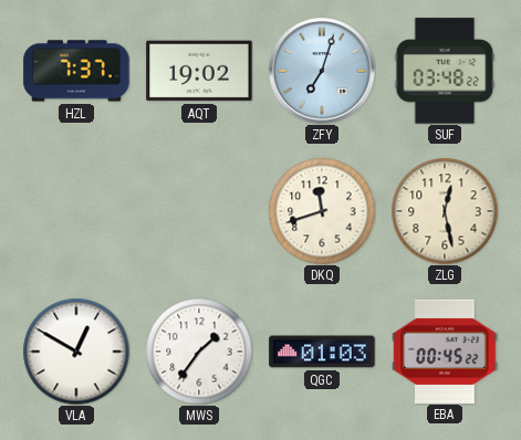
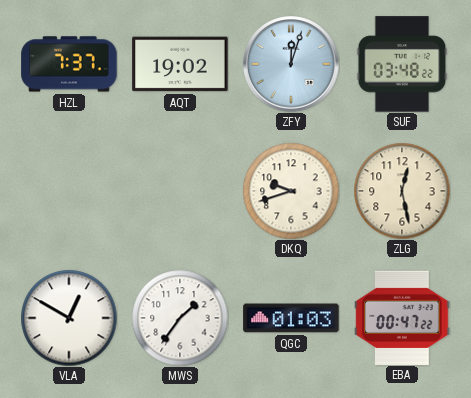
ZFY: 7:03 -> 12:03
DKQ: 11:42 -> 9:42
EBA: 00:45 -> 00:47
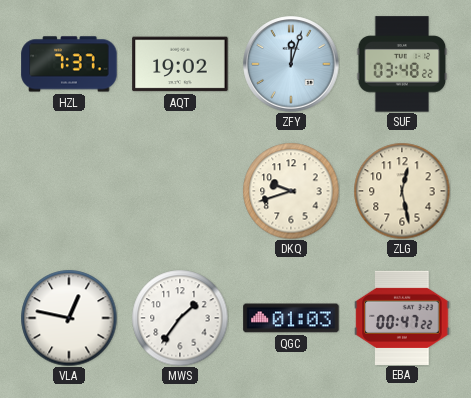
VLA: 12:50 -> 12:47
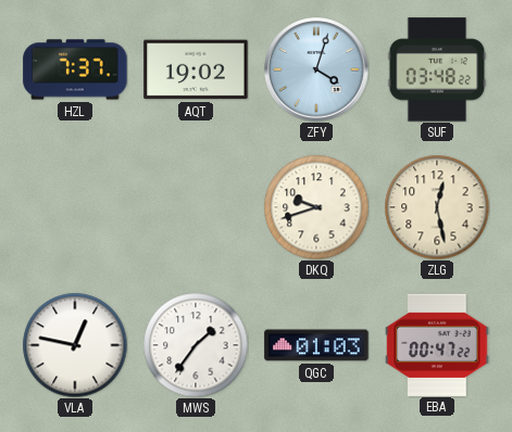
ZFY: 12:03 -> 4:03
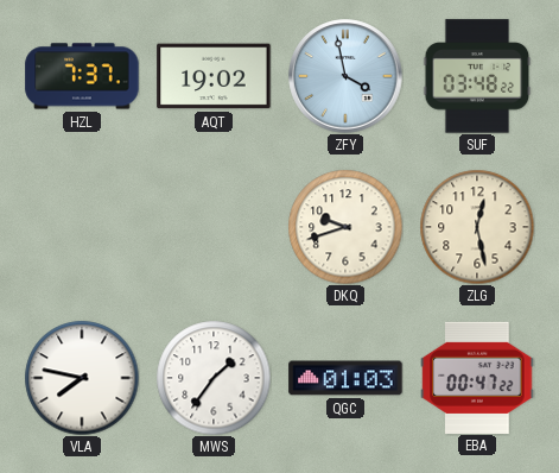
ZFY: 4:03 -> 3:58
VLA: 12:47 -> 7:47
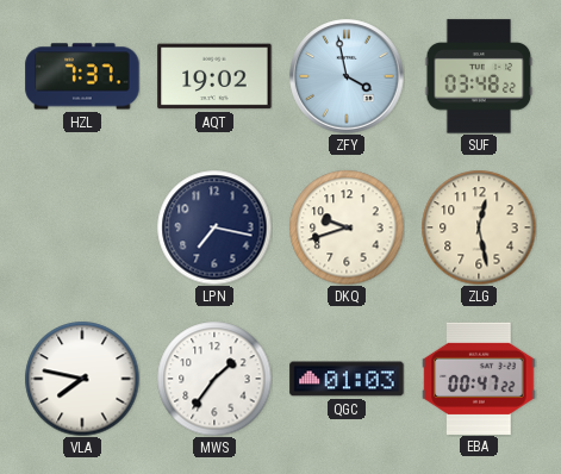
LPN: none -> 7:17
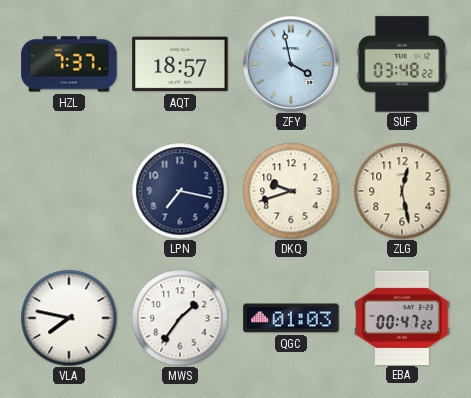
AQT: 19:02 -> 18:57
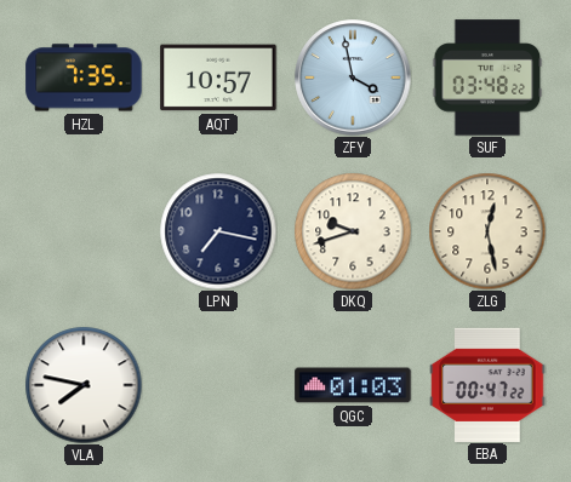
HZL: 7:37 -> 7:35
AQT: 18:57 -> 10:57
MWS: 1:36 -> none
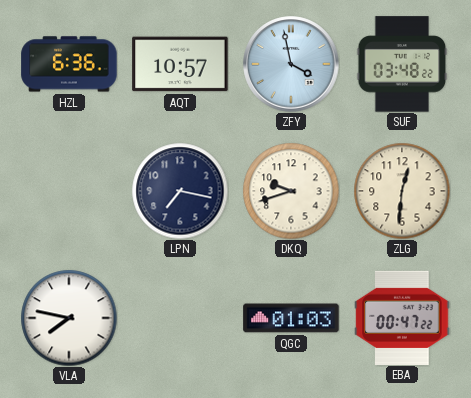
HZL: 7:35 -> 6:36
ZLG: 12:28 -> 12:31
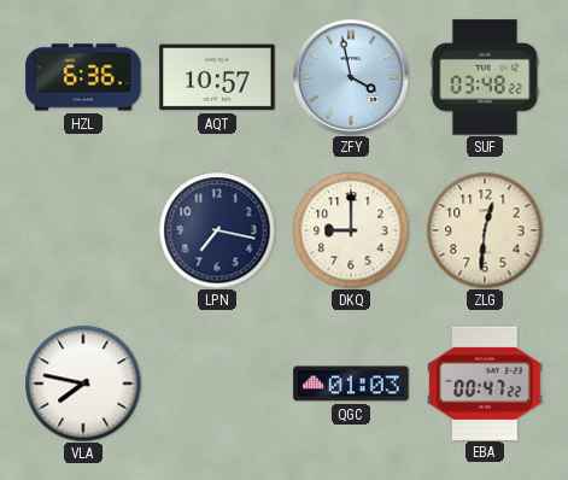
DKQ: 9:42 -> 9:00
